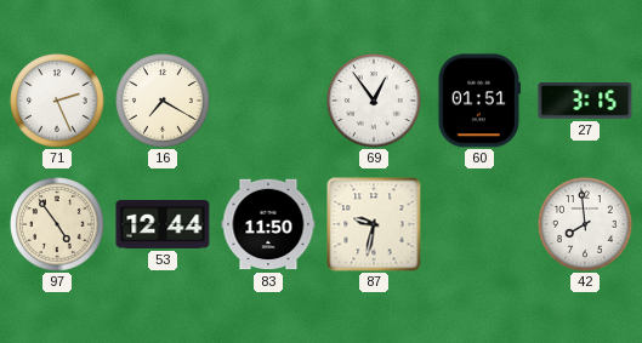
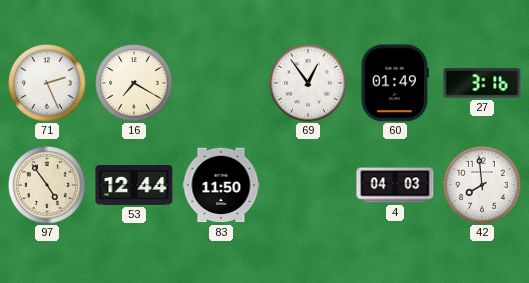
60: 01:51 -> 01:49
27: 3:15 -> 3:16
87: 9:32 -> none
4: none -> 04:03
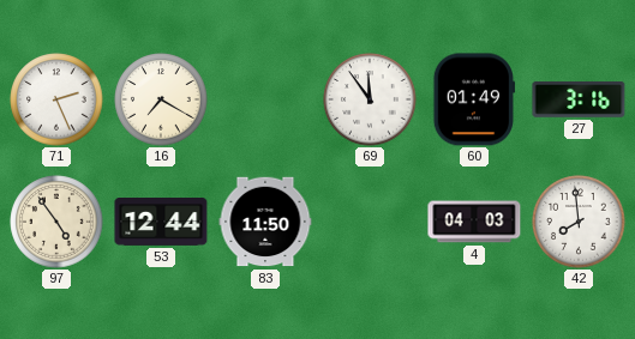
69: 12:54 -> 11:54
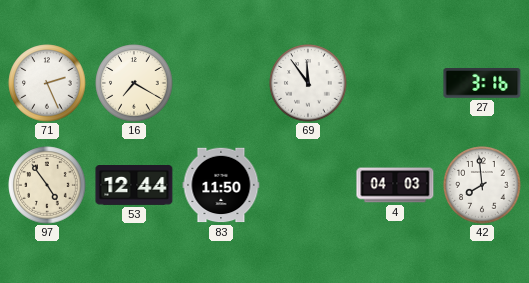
60: 01:49 -> none
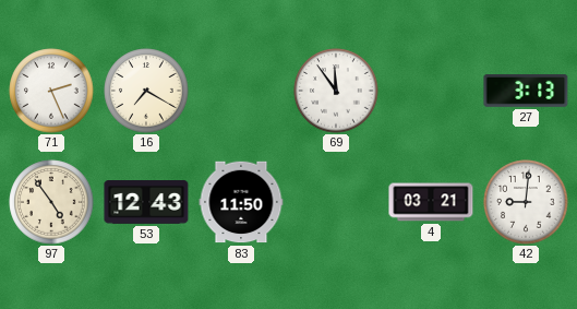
27: 3:16 -> 3:13
53: 12:44 -> 12:43
4: 04:03 -> 03:21
42: 7:59 -> 9:01
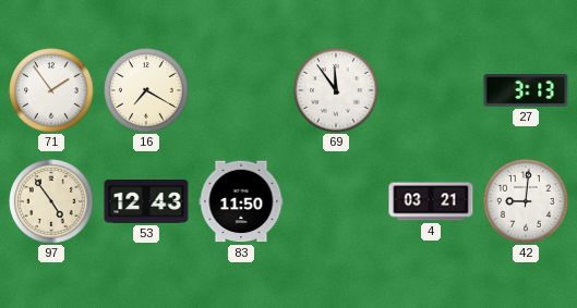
71: 2:26 -> 1:54
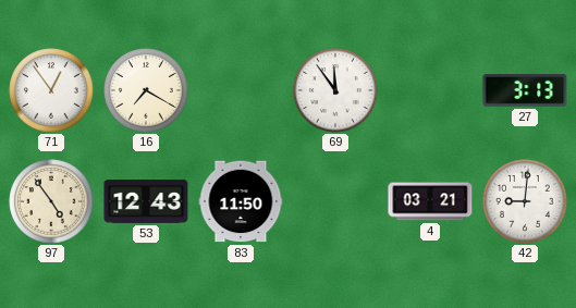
71: 1:54 -> 12:54
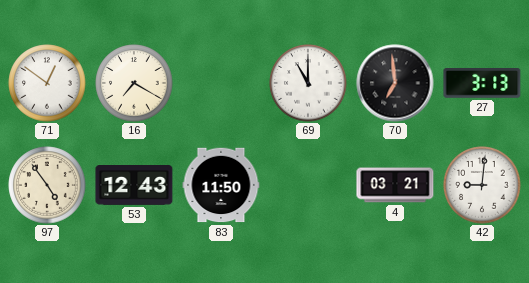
71: 12:54 -> 12:51
69: 11:54 -> 11:00
70: none -> 6:59
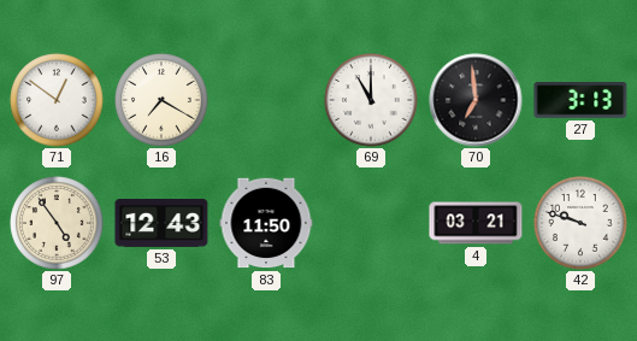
42: 9:01 -> 9:48
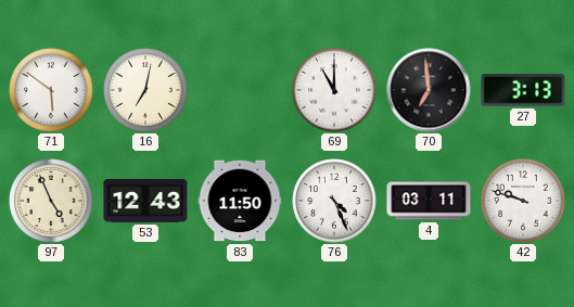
71: 12:51 -> 5:51
16: 7:20 -> 7:02
97: 4:54 -> 4:56
76: none -> 4:26
4: 03:21 -> 03:11
